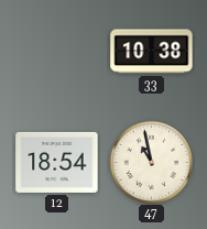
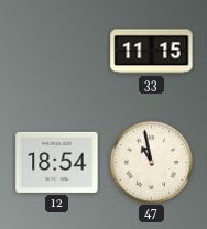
33: 10:38 -> 11:15
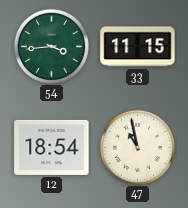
54: none -> 3:44
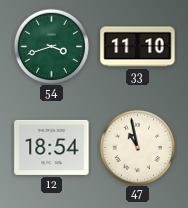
54: 3:44 -> 3:42
33: 11:15 -> 11:10
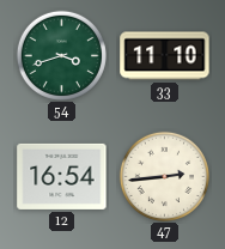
12: 18:54 -> 16:54
47: 10:58 -> 2:44
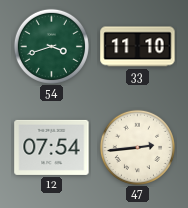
12: 16:54 -> 07:54
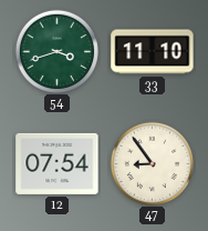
47: 2:44 -> 8:54
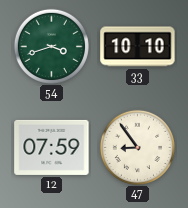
33: 11:10 -> 10:10
12: 07:54 -> 07:59
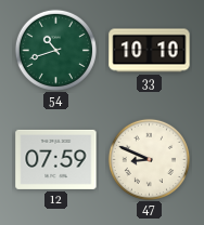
54: 3:42 -> 10:42
47: 8:54 -> 8:49
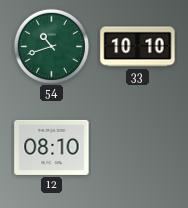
12: 07:59 -> 08:10
47: 8:49 -> none
